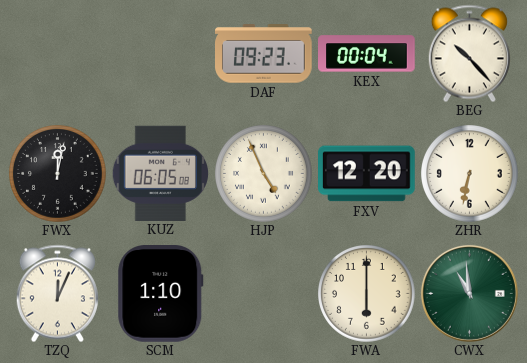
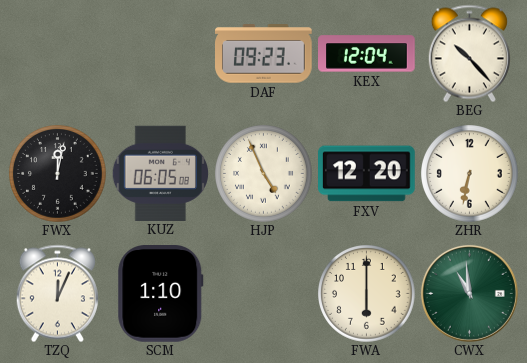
KEX: 00:04 -> 12:04
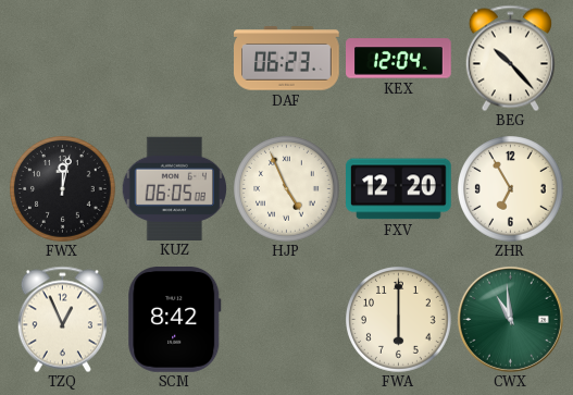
DAF: 09:23 -> 06:23
ZHR: 6:32 -> 6:55
TZQ: 12:04 -> 12:56
SCM: 1:10 -> 8:42
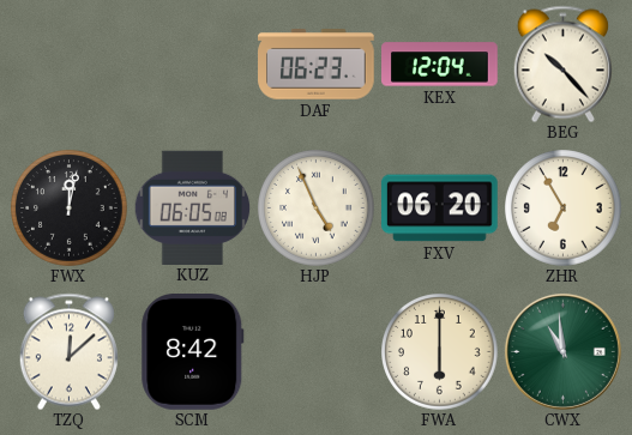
FXV: 12:20 -> 06:20
TZQ: 12:56 -> 12:08
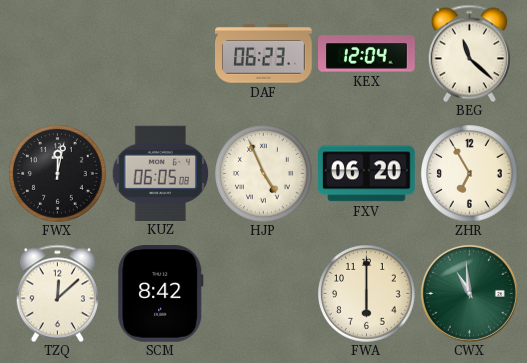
BEG: 10:23 -> 11:22
